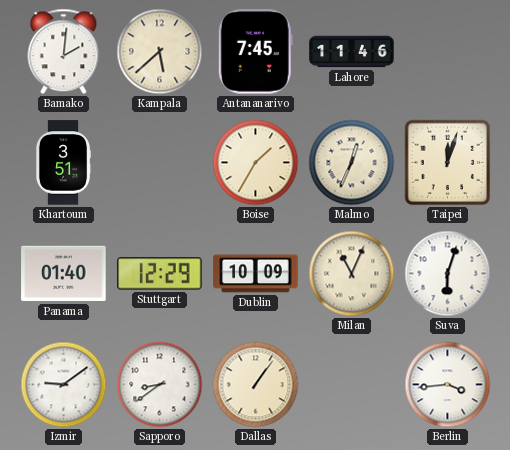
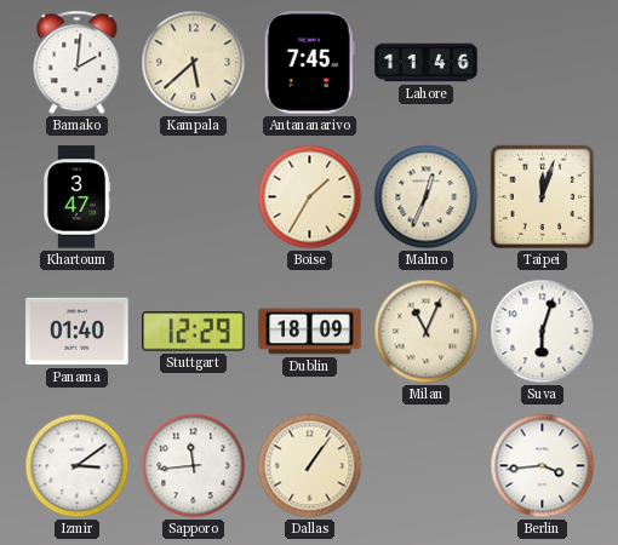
Khartoum: 3:51 -> 3:47
Dublin: 10:09 -> 18:09
Izmir: 9:09 -> 3:09
Sapporo: 8:39 -> 11:44
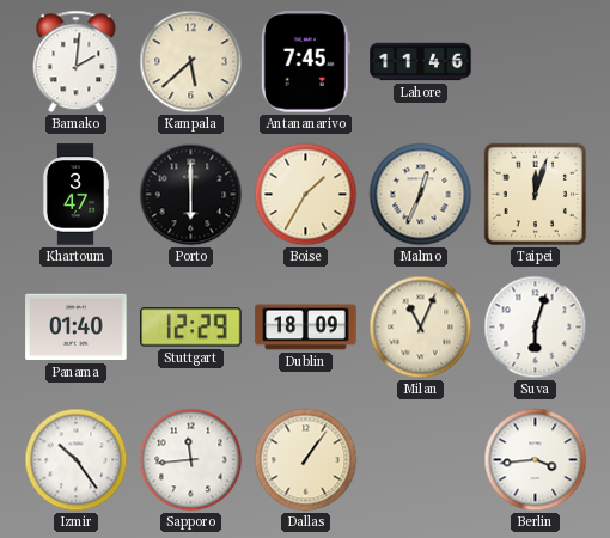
Porto: none -> 6:00
Izmir: 3:09 -> 10:24
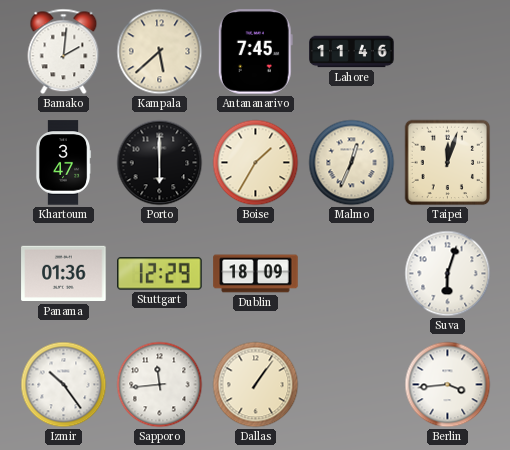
Panama: 01:40 -> 01:36
Milan: 11:04 -> none
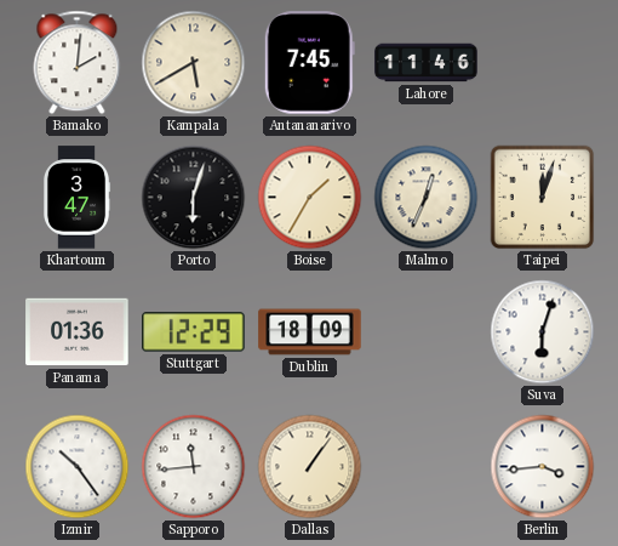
Kampala: 5:38 -> 5:40
Porto: 6:00 -> 6:03
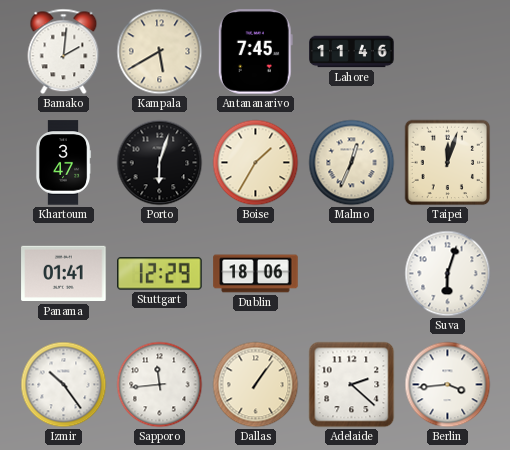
Panama: 01:36 -> 01:41
Dublin: 18:09 -> 18:06
Adelaide: none -> 2:22
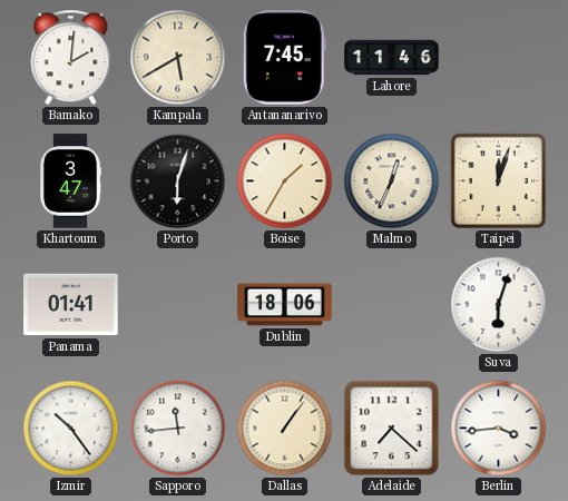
Stuttgart: 12:29 -> none
Adelaide: 2:22 -> 7:22
